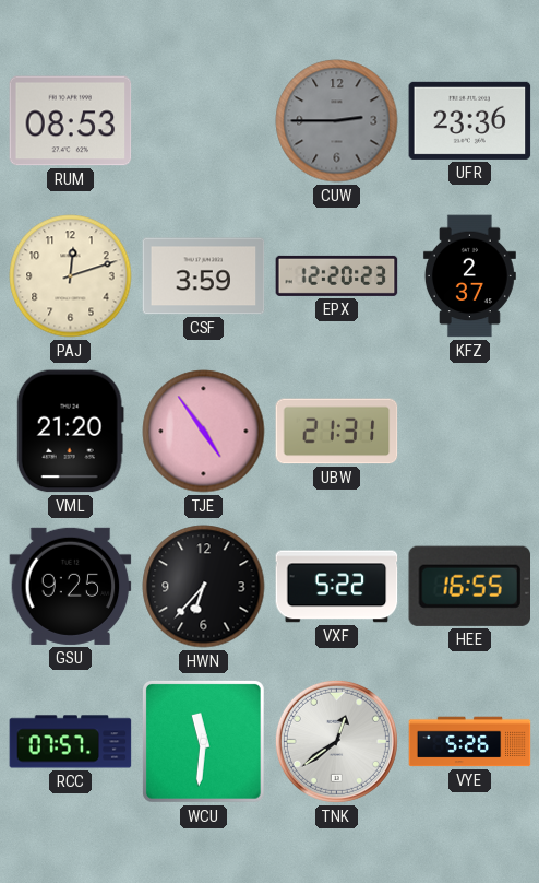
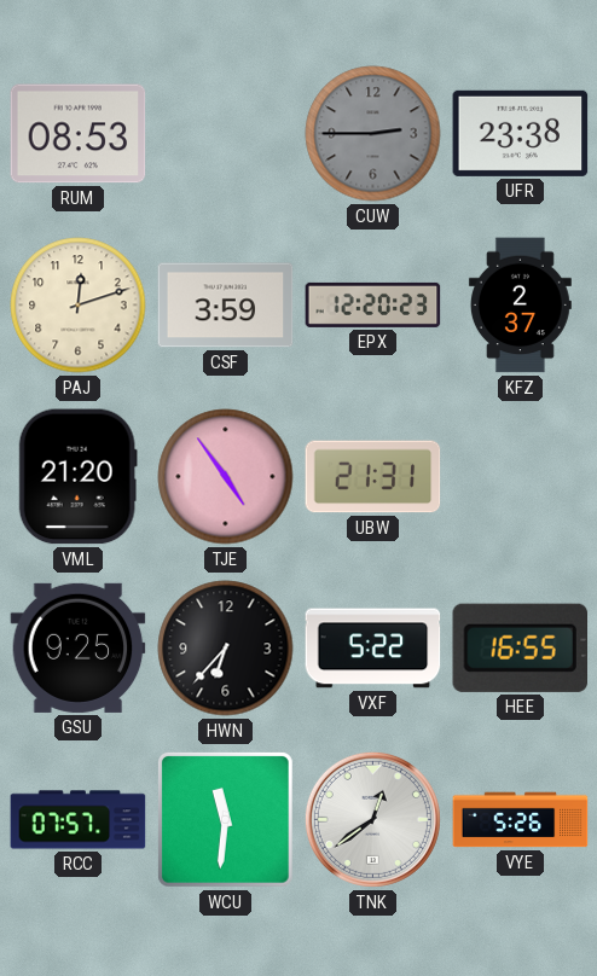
UFR: 23:36 -> 23:38
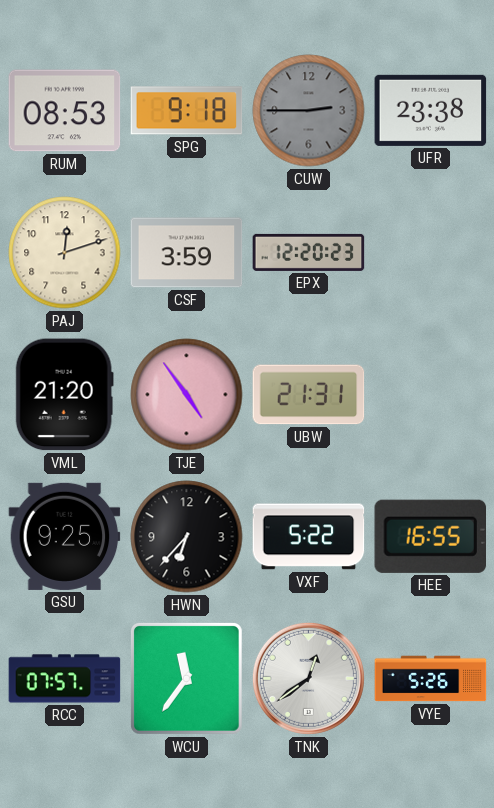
SPG: none -> 9:18
KFZ: 2:37 -> none
WCU: 11:31 -> 11:36
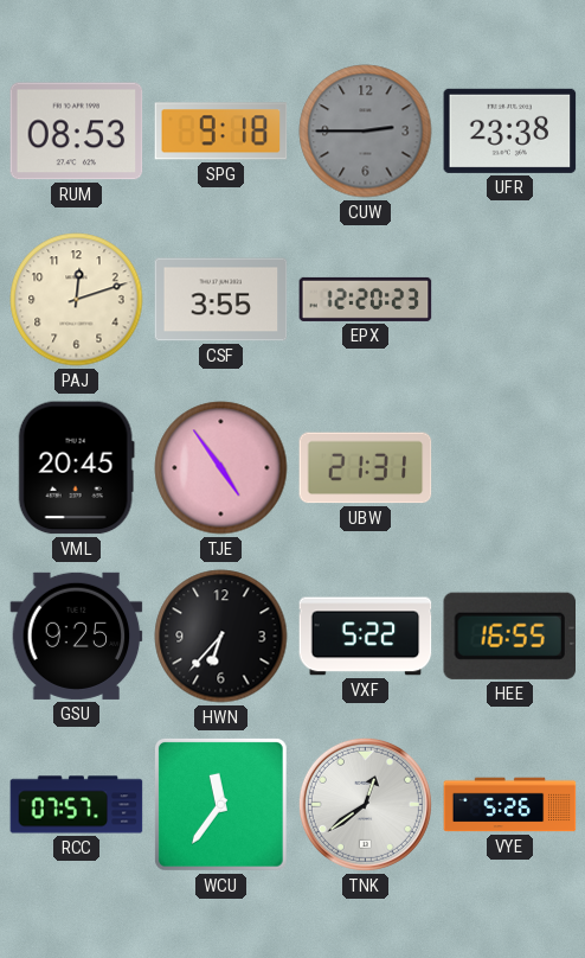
CSF: 3:59 -> 3:55
VML: 21:20 -> 20:45
